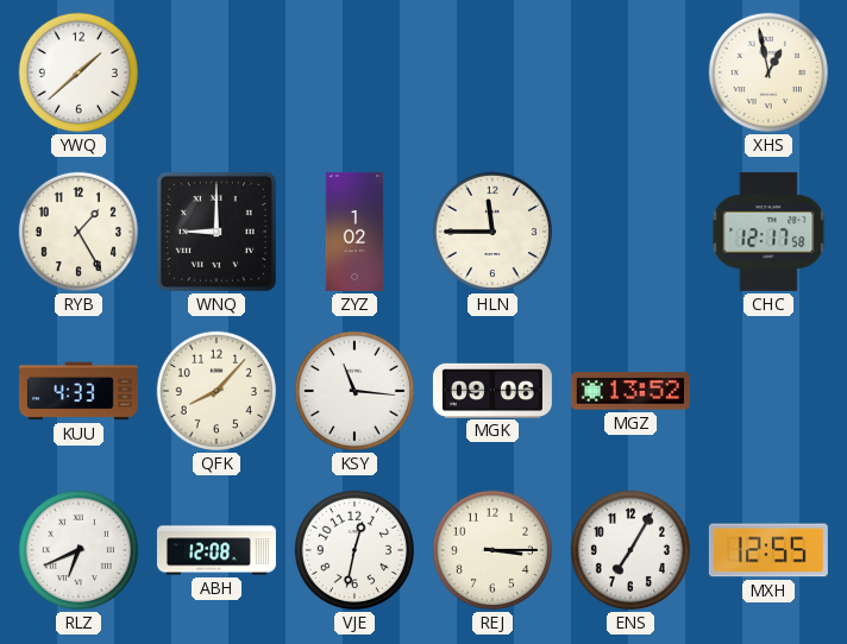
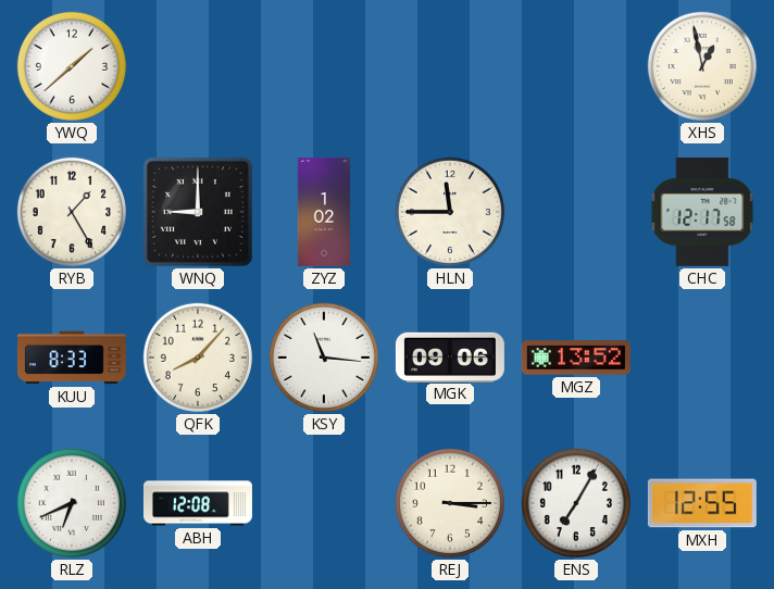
KUU: 4:33 -> 8:33
VJE: 12:32 -> none
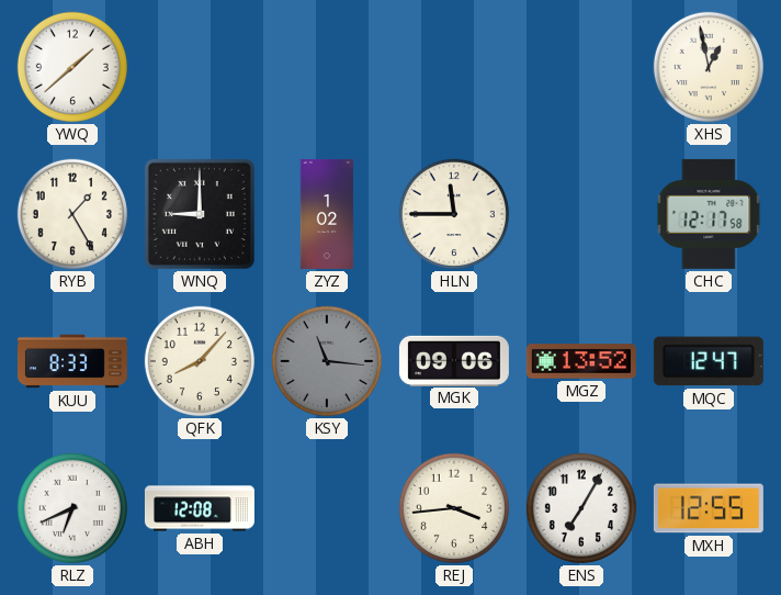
KSY dial: white -> grey
MQC: none -> 12:47
REJ: 3:15 -> 3:44
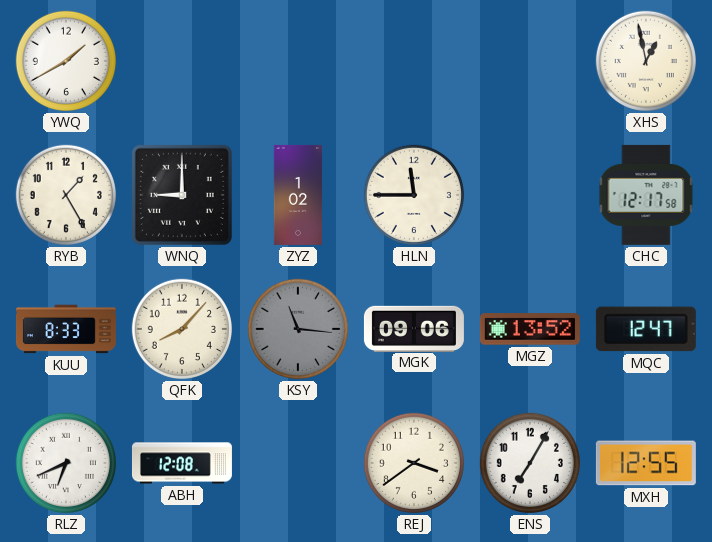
YWQ: 1:38 -> 1:40
REJ: 3:44 -> 3:39
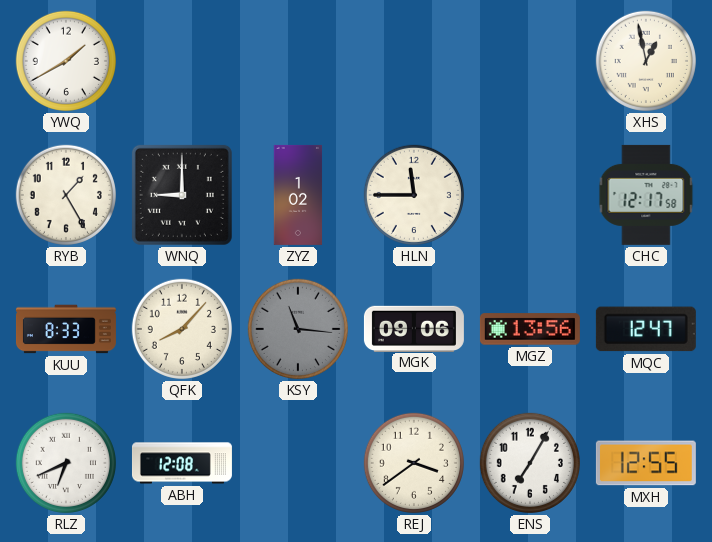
MGZ: 13:52 -> 13:56
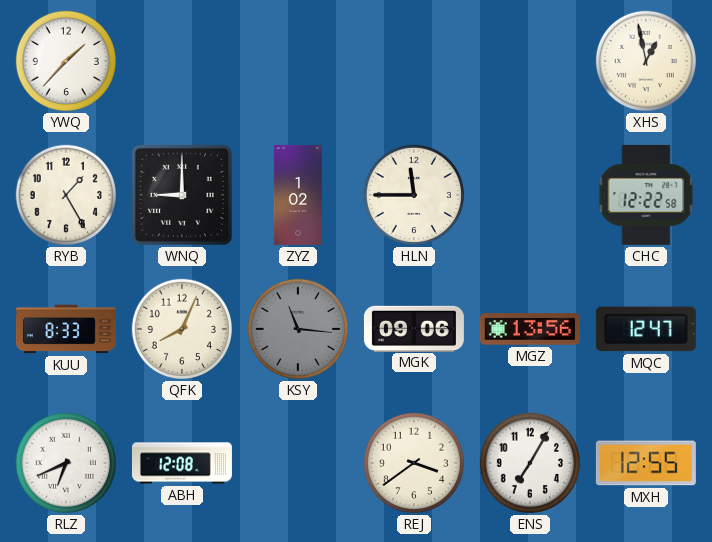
YWQ: 1:40 -> 1:37
CHC: 12:17 -> 12:22
QFK: 8:07 -> 8:04
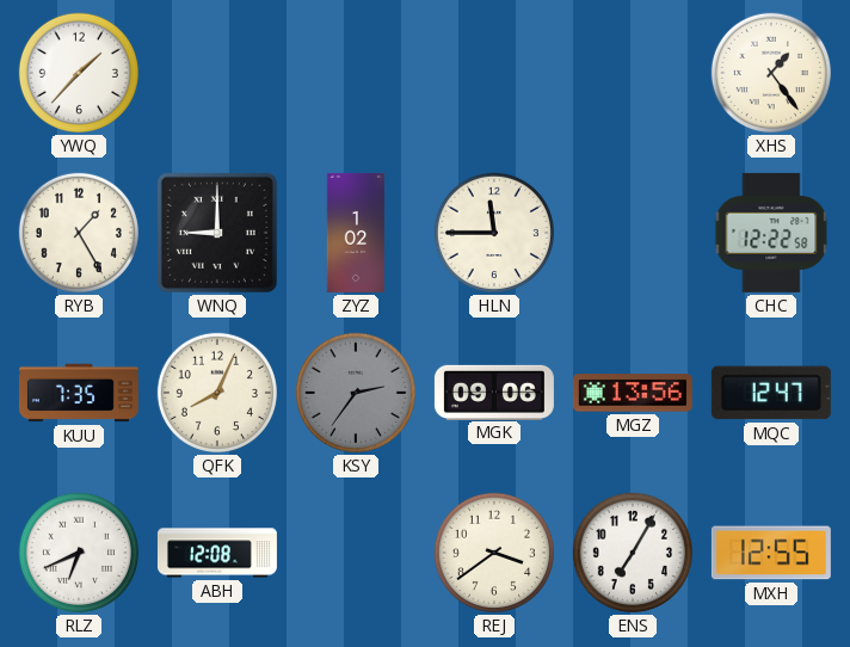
XHS: 12:58 -> 1:24
KUU: 8:33 -> 7:35
KSY: 11:16 -> 2:36
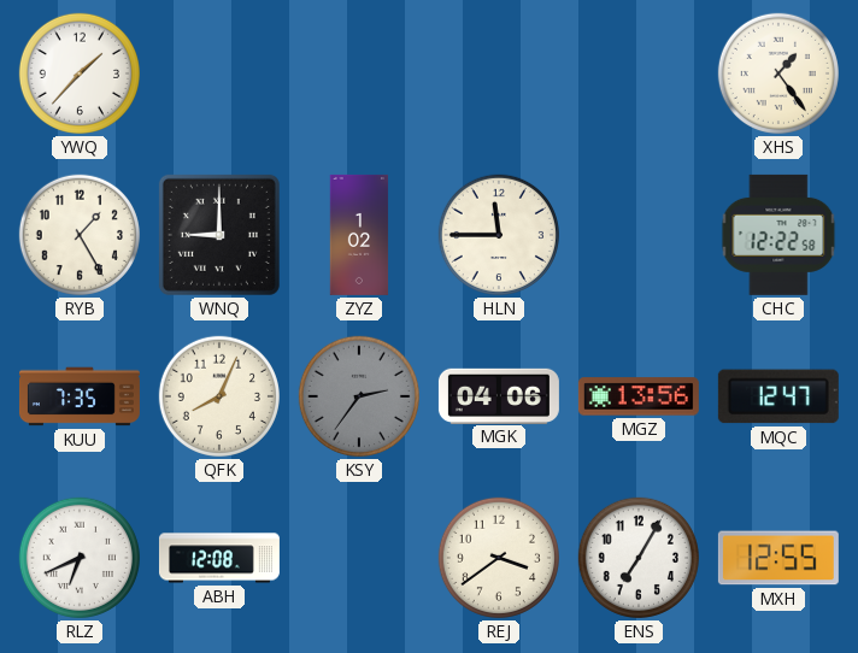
MGK: 09:06 -> 04:06
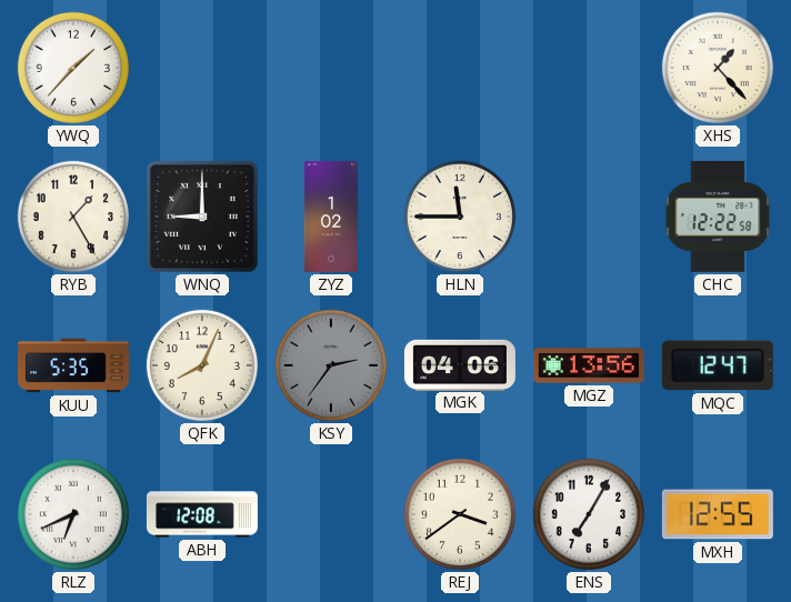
XHS: 1:24 -> 1:23
KUU: 7:35 -> 5:35
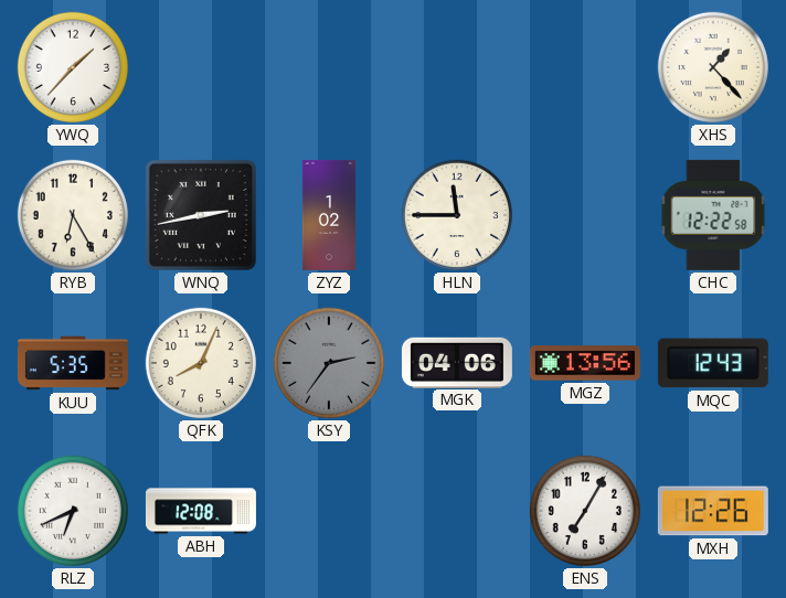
RYB: 1:25 -> 6:25
WNQ: 9:00 -> 2:43
MQC: 12:47 -> 12:43
REJ: 3:39 -> none
MXH: 12:55 -> 12:26
